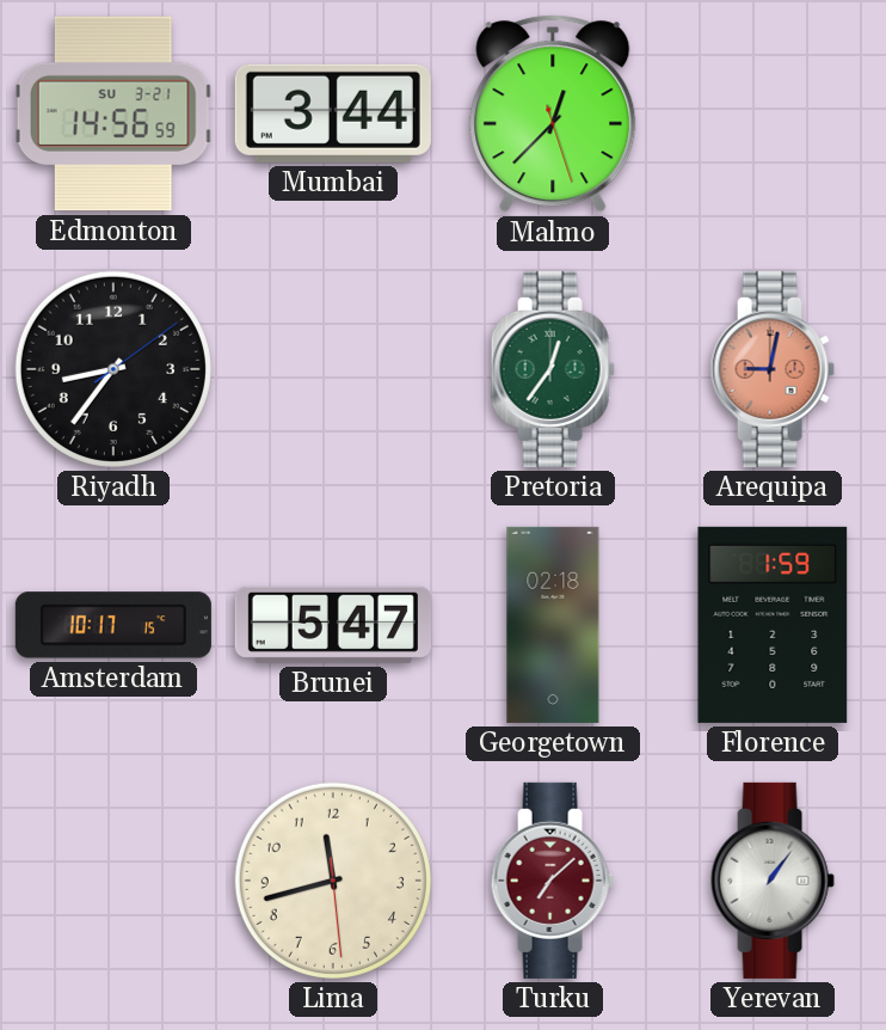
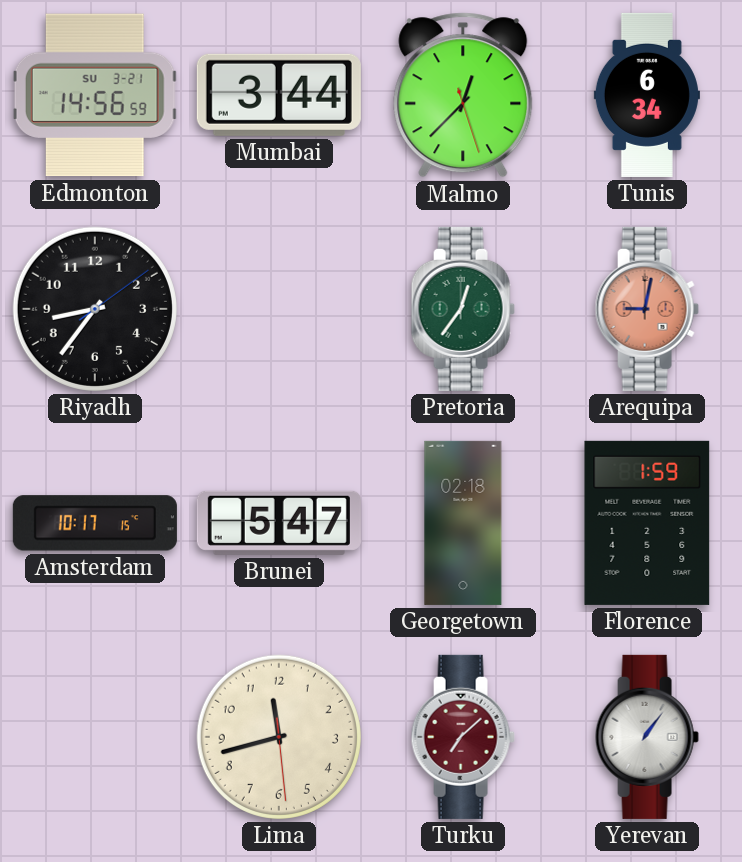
Tunis: none -> 6:34
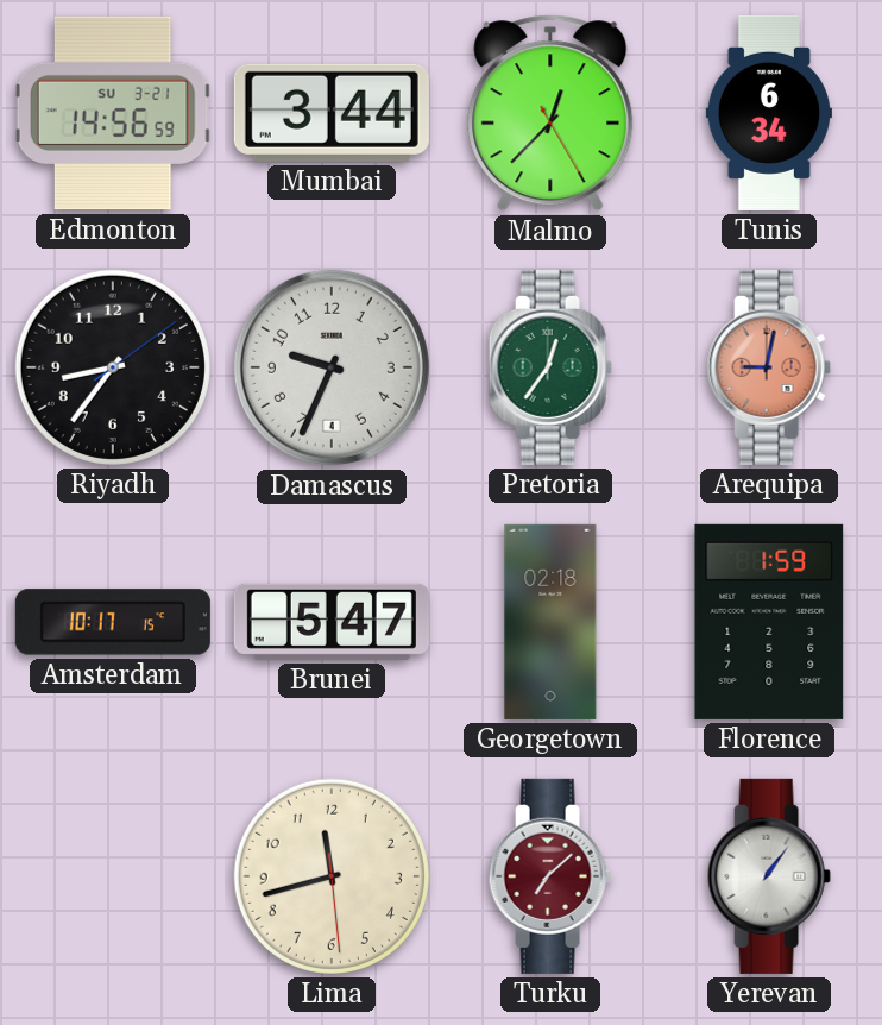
Malmo: 12:37:27 -> 12:37:25
Damascus: none -> 9:34
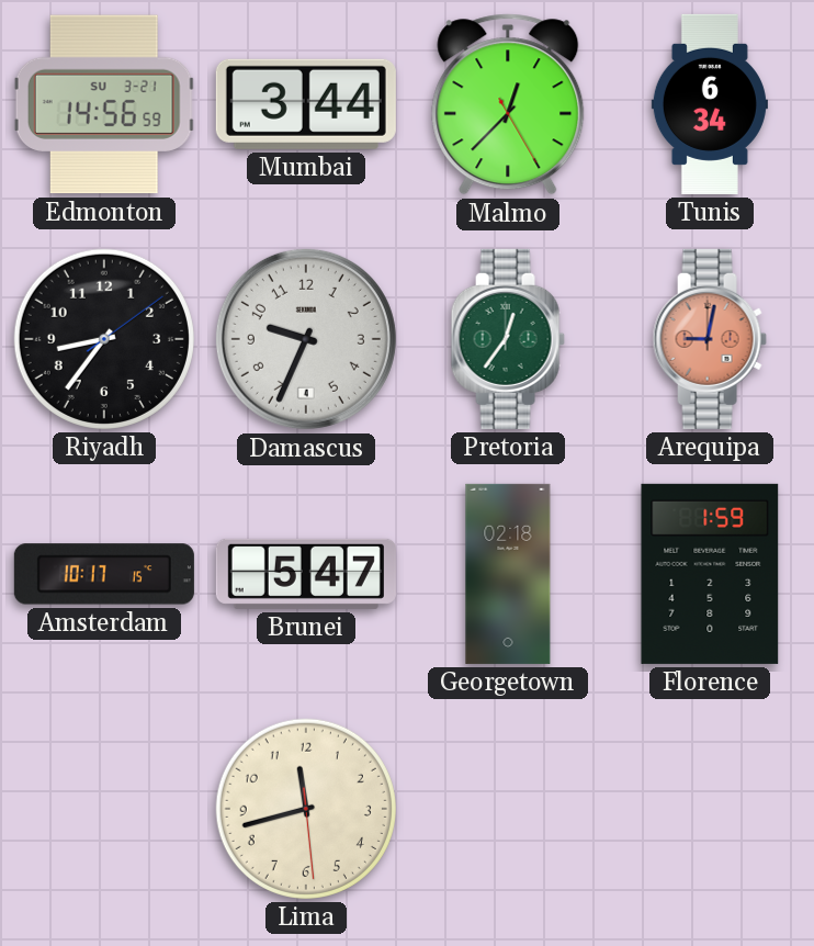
Turku: 7:08 -> none
Yerevan: 1:06 -> none
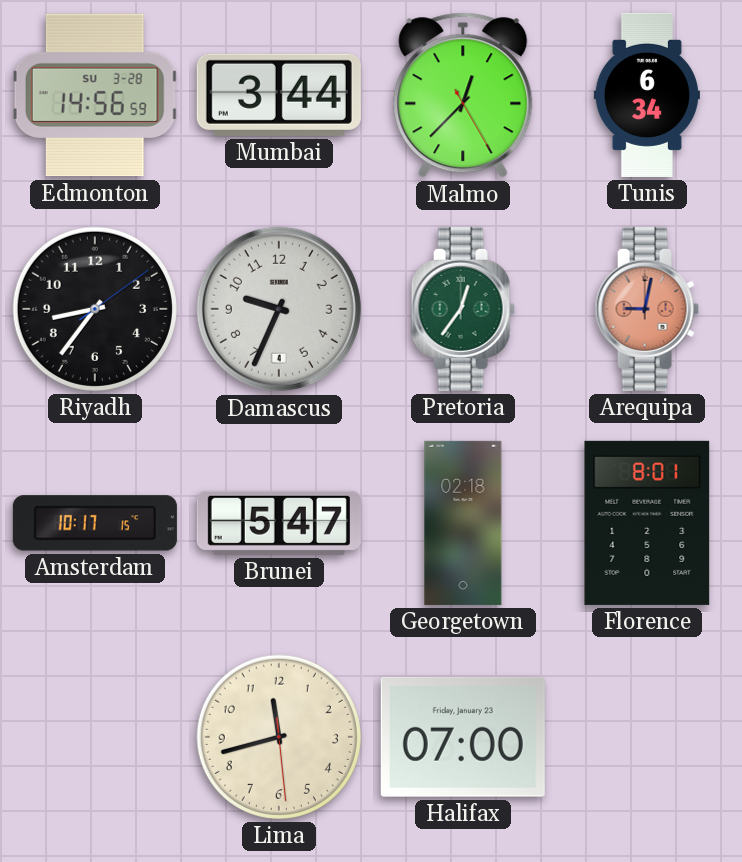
Edmonton date: SU 3-21 -> SU 3-28
Florence: 1:59 -> 8:01
Halifax: none -> 07:00
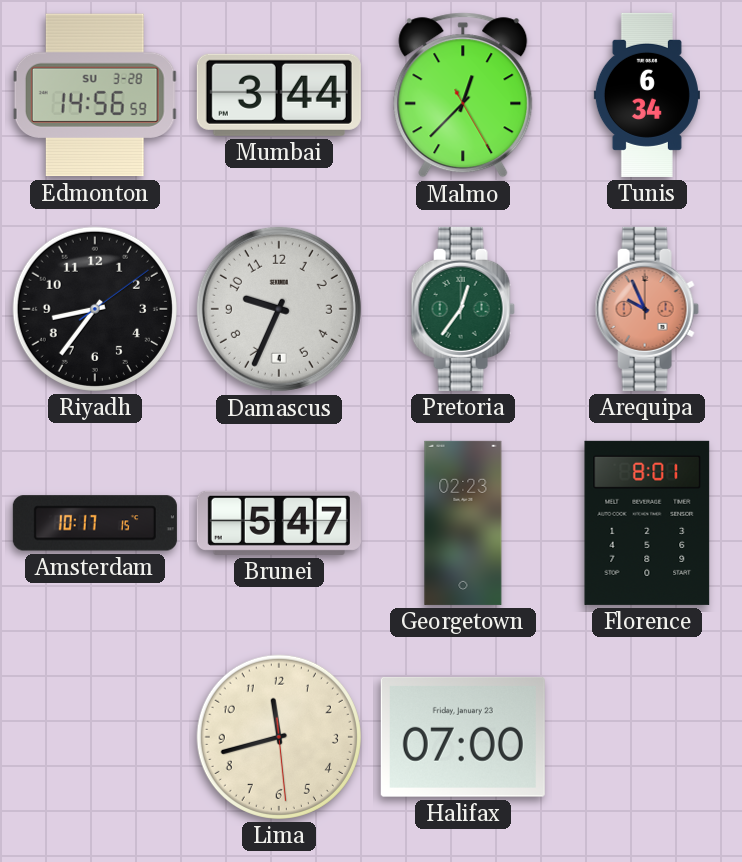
Arequipa: 9:02 -> 9:56
Georgetown: 02:18 -> 02:23
